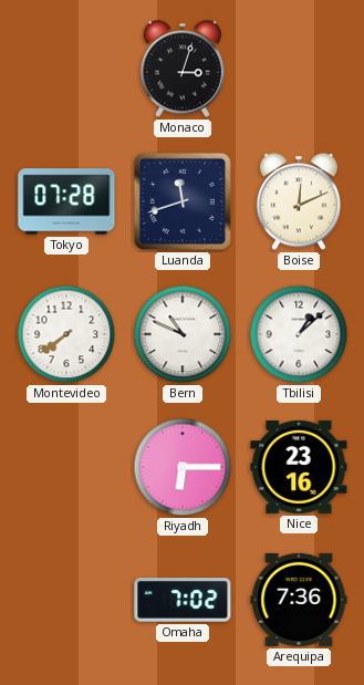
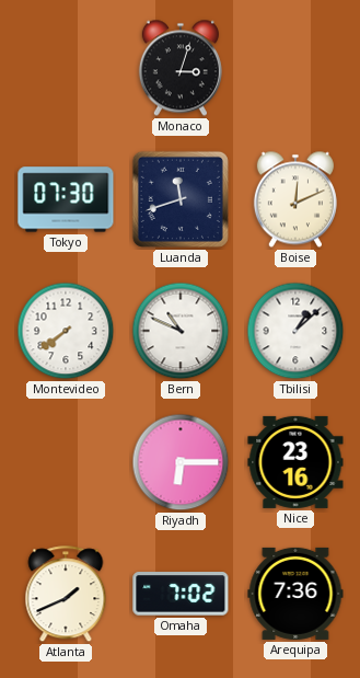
Tokyo: 07:28 -> 07:30
Atlanta: none -> 1:41
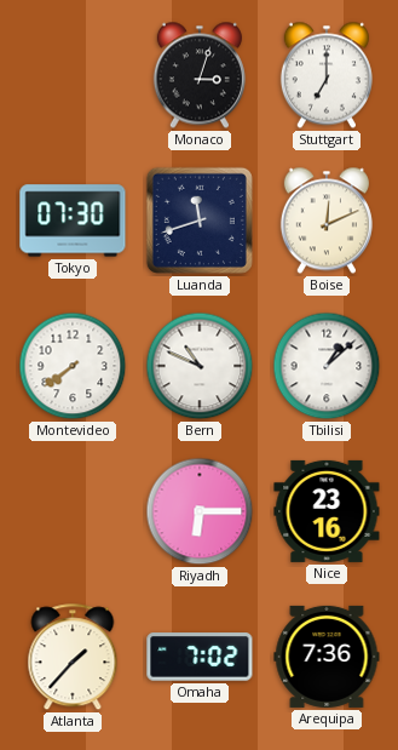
Stuttgart: none -> 7:00
Atlanta: 1:41 -> 1:37
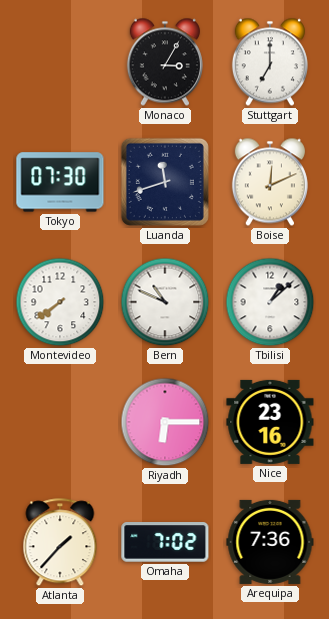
Monaco: 3:03 -> 3:05
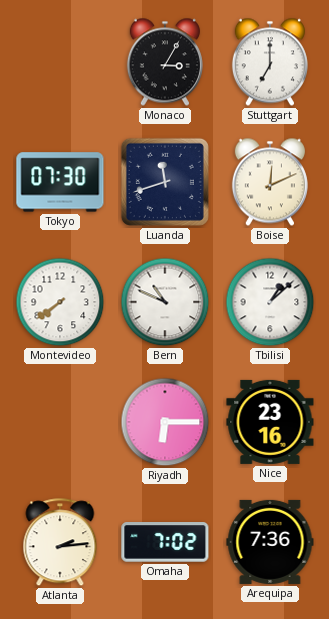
Atlanta: 1:37 -> 2:14
